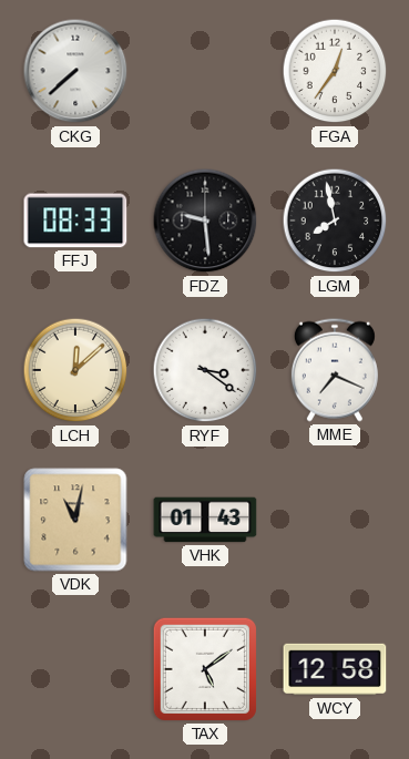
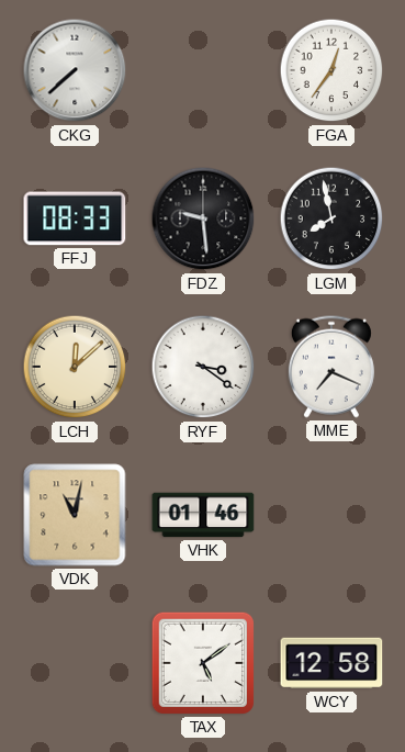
VHK: 01:43 -> 01:46
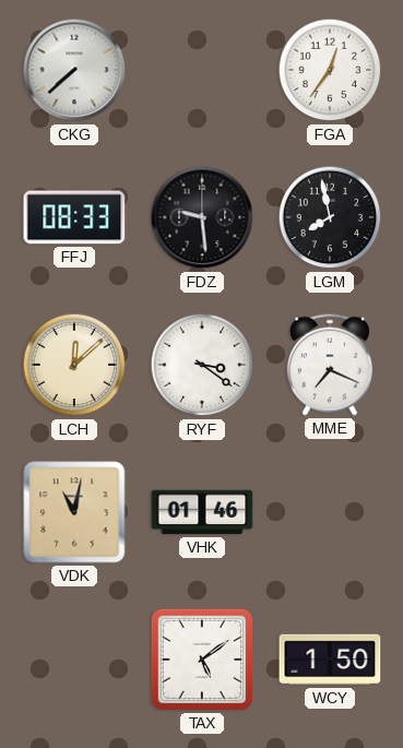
WCY: 12:58 -> 1:50
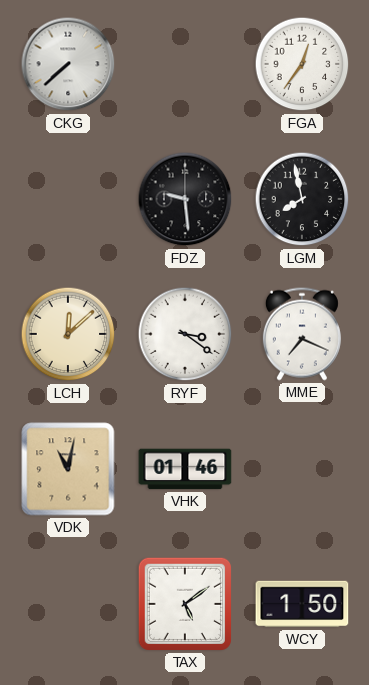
FFJ: 08:33 -> none
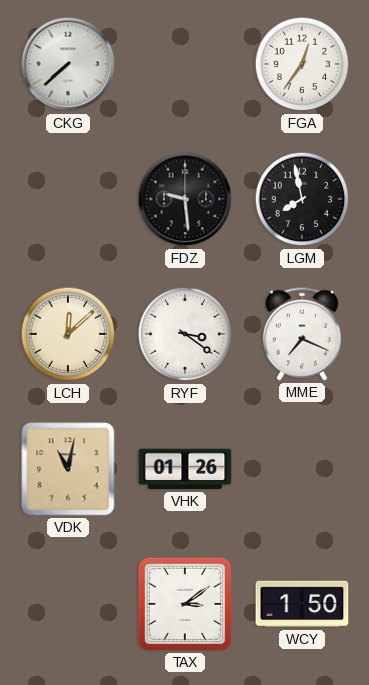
VHK: 01:46 -> 01:26
TAX: 5:09 -> 3:09
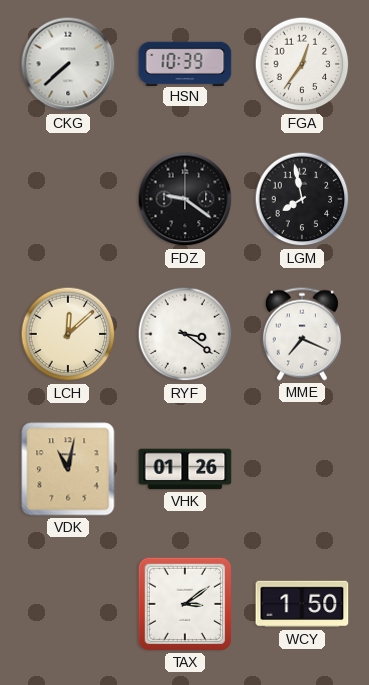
HSN: none -> 10:39
FDZ: 9:29 -> 9:21
